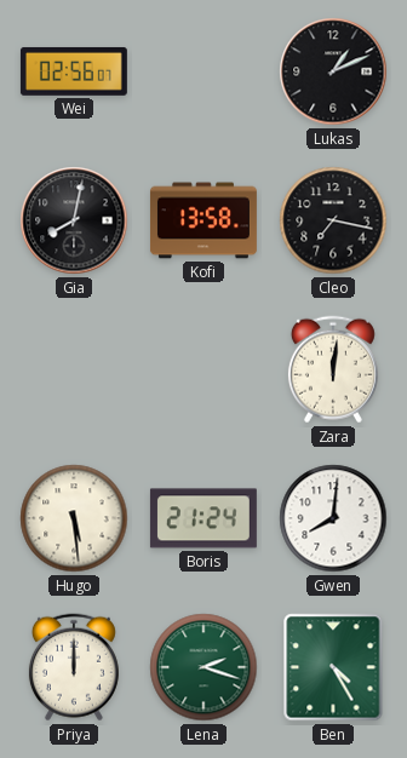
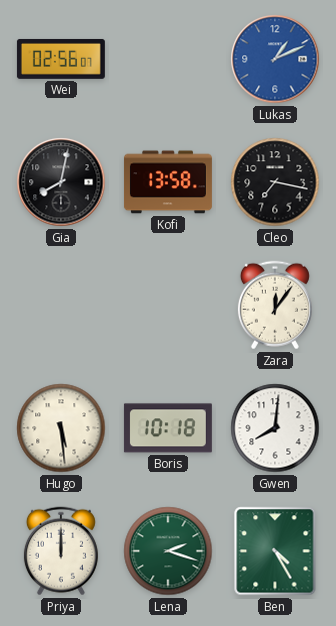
Lukas dial: black -> blue
Zara: 12:01 -> 12:06
Boris: 21:24 -> 10:18
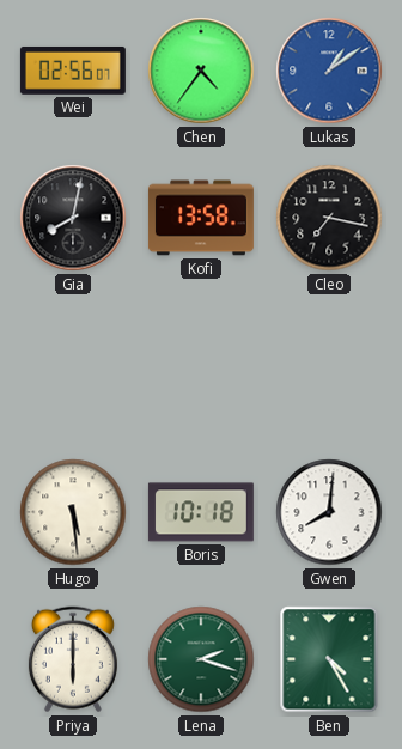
Chen: none -> 4:36
Lukas: 1:11 -> 1:09
Zara: 12:06 -> none
Priya: 12:00 -> 6:00
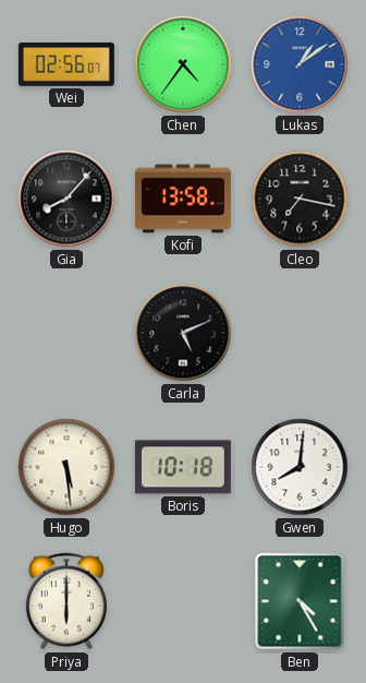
Gia: 8:02 -> 8:07
Carla: none -> 5:11
Lena: 2:18 -> none
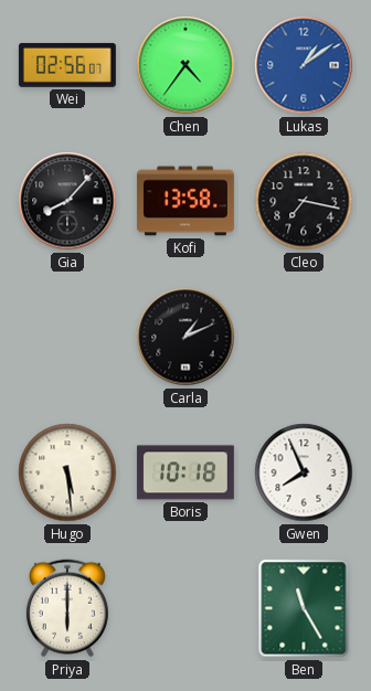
Carla: 5:11 -> 1:11
Gwen: 8:01 -> 7:56
Ben: 4:25 -> 11:25
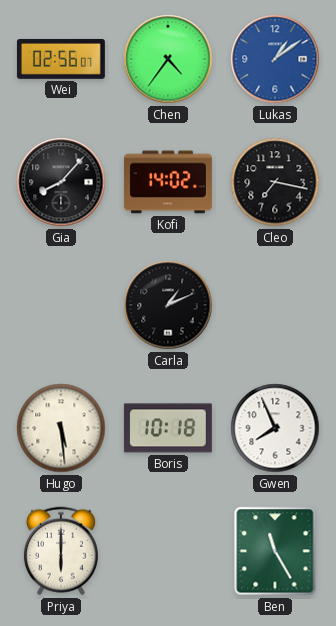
Kofi: 13:58 -> 14:02
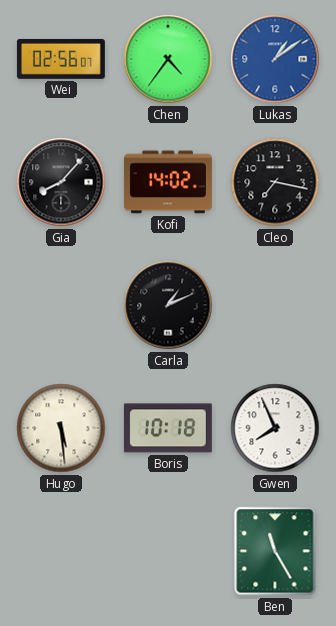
Priya: 6:00 -> none
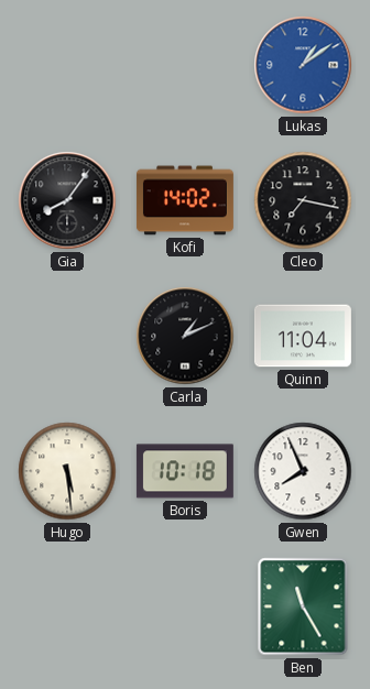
Wei: 02:56 -> none
Chen: 4:36 -> none
Gia: 8:07 -> 8:06
Quinn: none -> 11:04
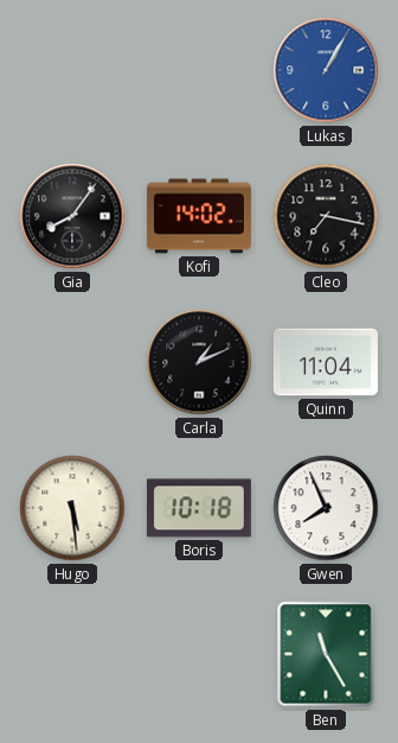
Lukas: 1:09 -> 1:05
